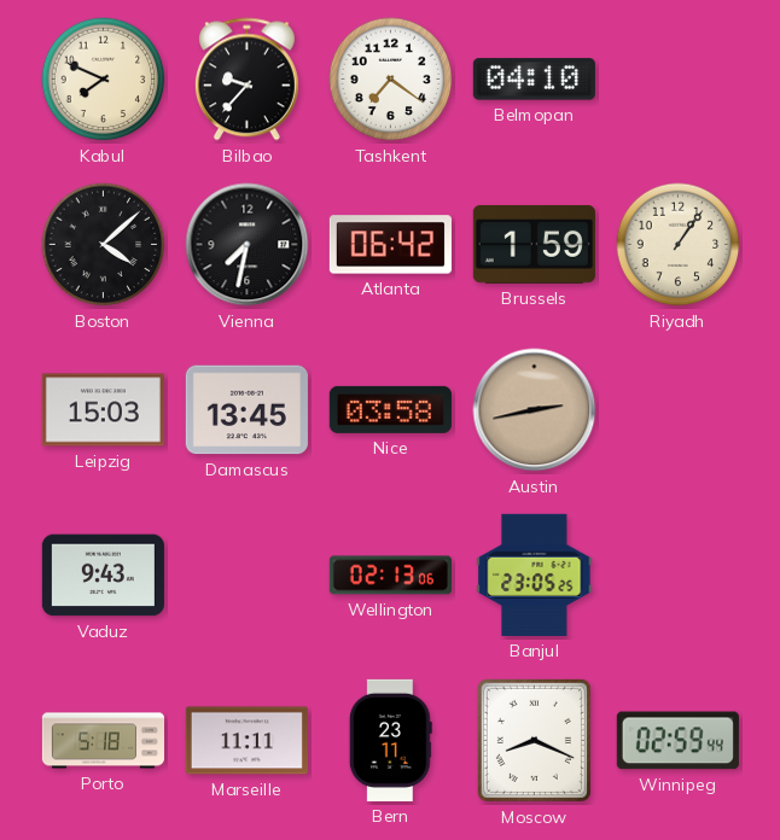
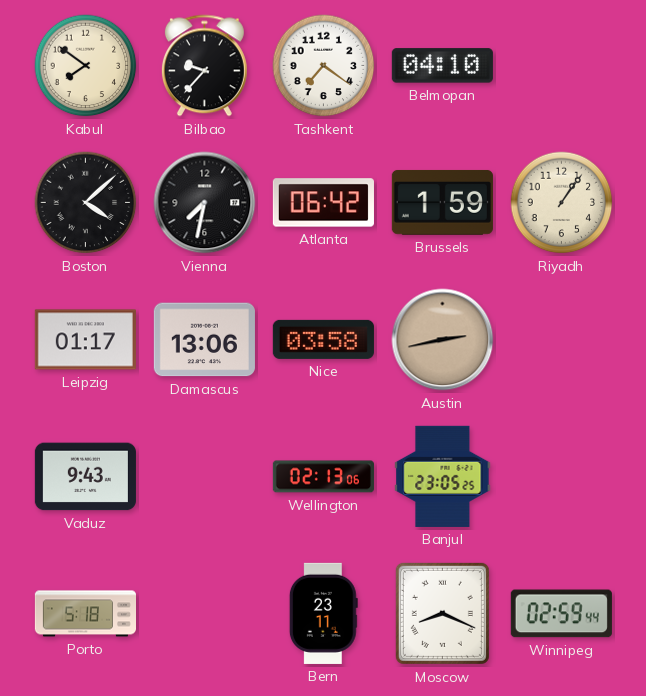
Kabul: 7:49 -> 7:51
Leipzig: 15:03 -> 01:17
Damascus: 13:45 -> 13:06
Marseille: 11:11 -> none
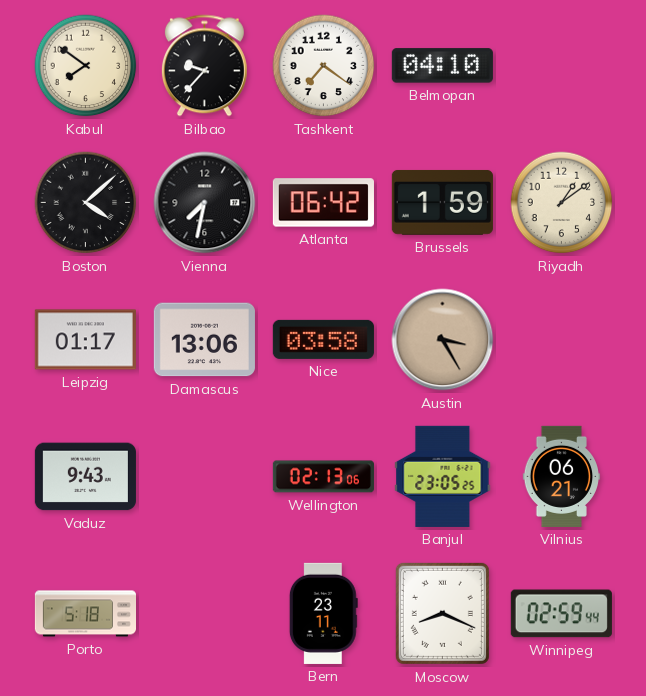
Riyadh: 1:06 -> 1:09
Austin: 2:43 -> 3:25
Vilnius: none -> 06:21
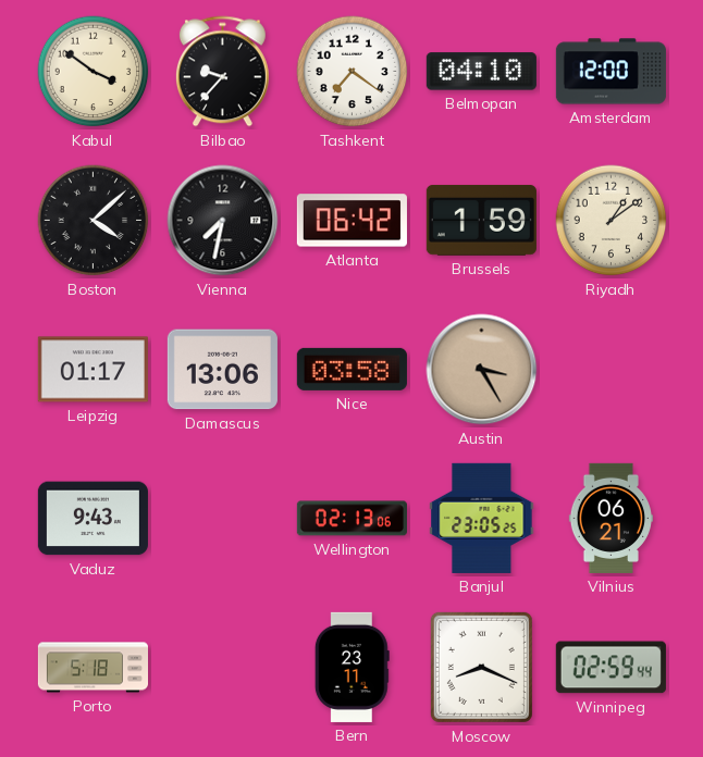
Kabul: 7:51 -> 3:51
Amsterdam: none -> 12:00
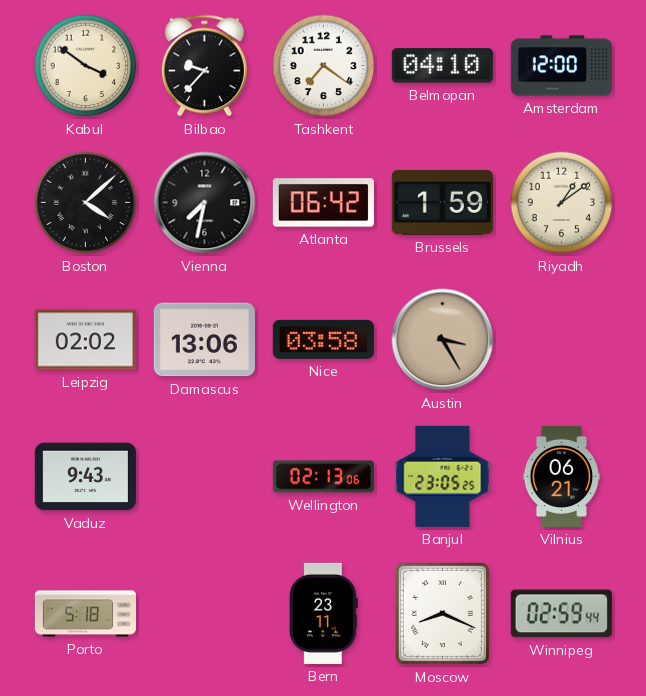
Leipzig: 01:17 -> 02:02
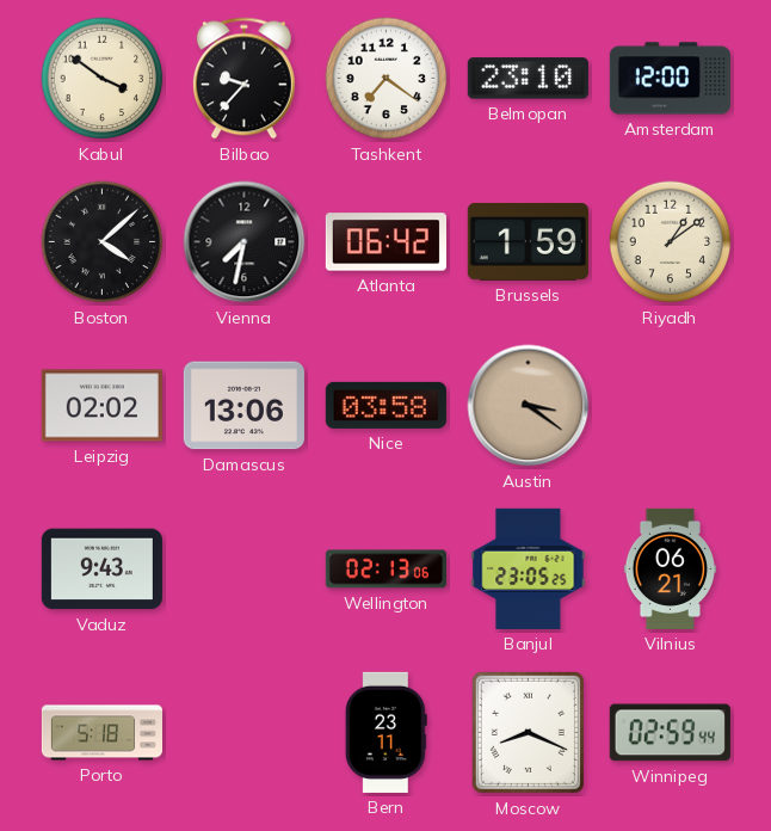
Belmopan: 04:10 -> 23:10
Austin: 3:25 -> 3:21
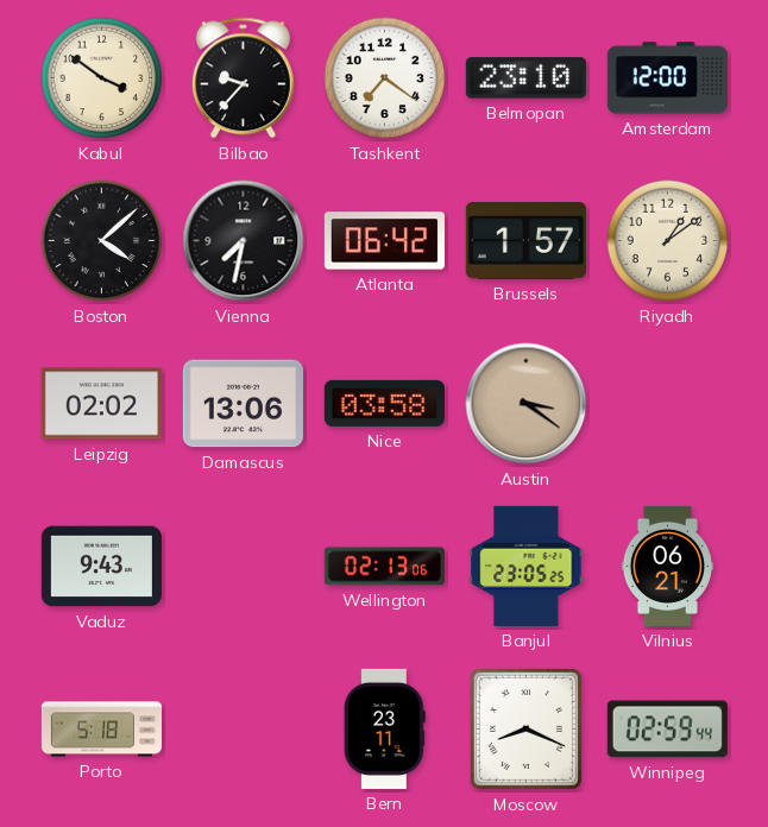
Brussels: 1:59 -> 1:57
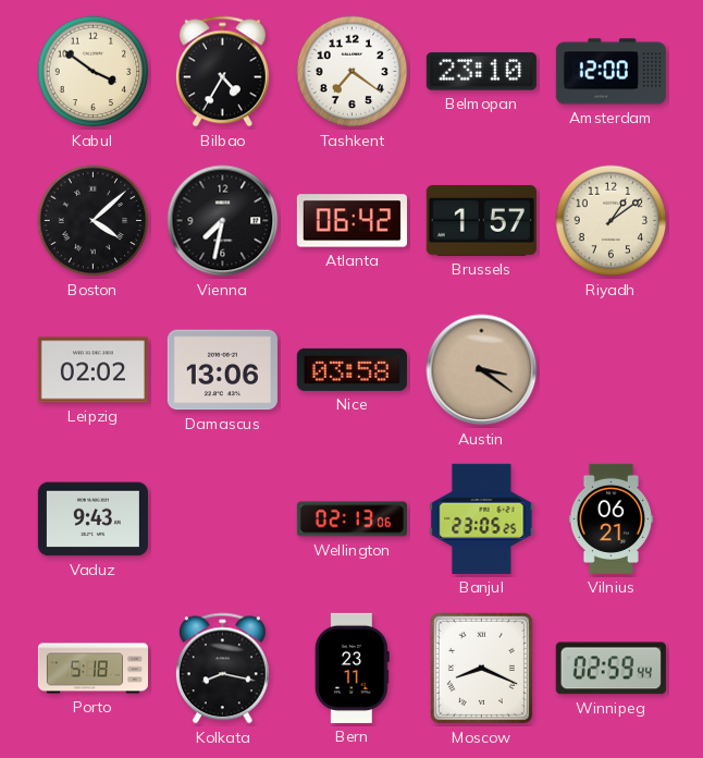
Bilbao: 9:37 -> 4:35
Kolkata: none -> 8:17
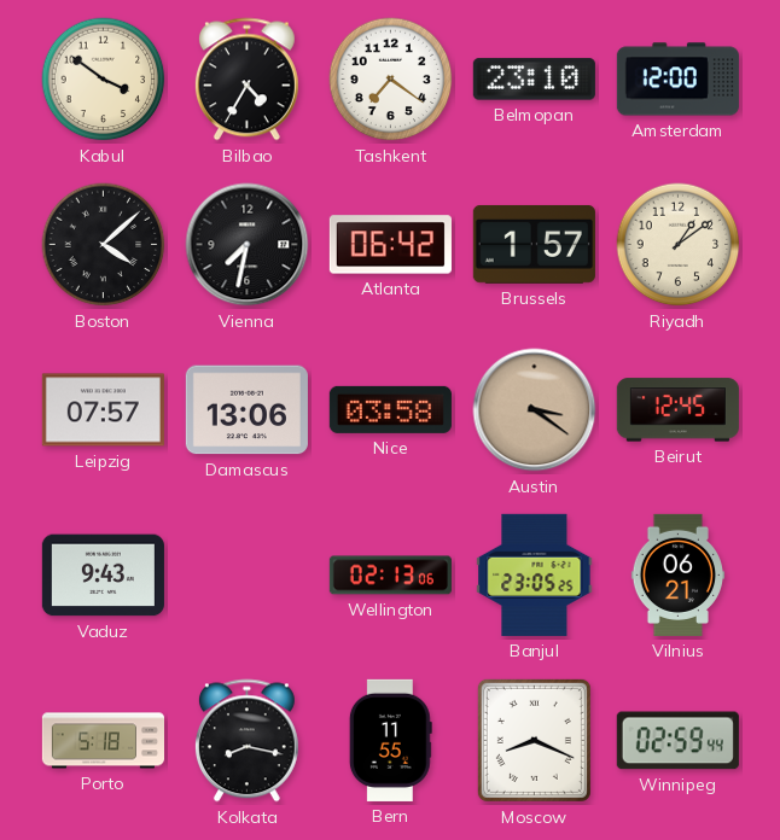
Leipzig: 02:02 -> 07:57
Beirut: none -> 12:45
Bern: 23:11 -> 11:55
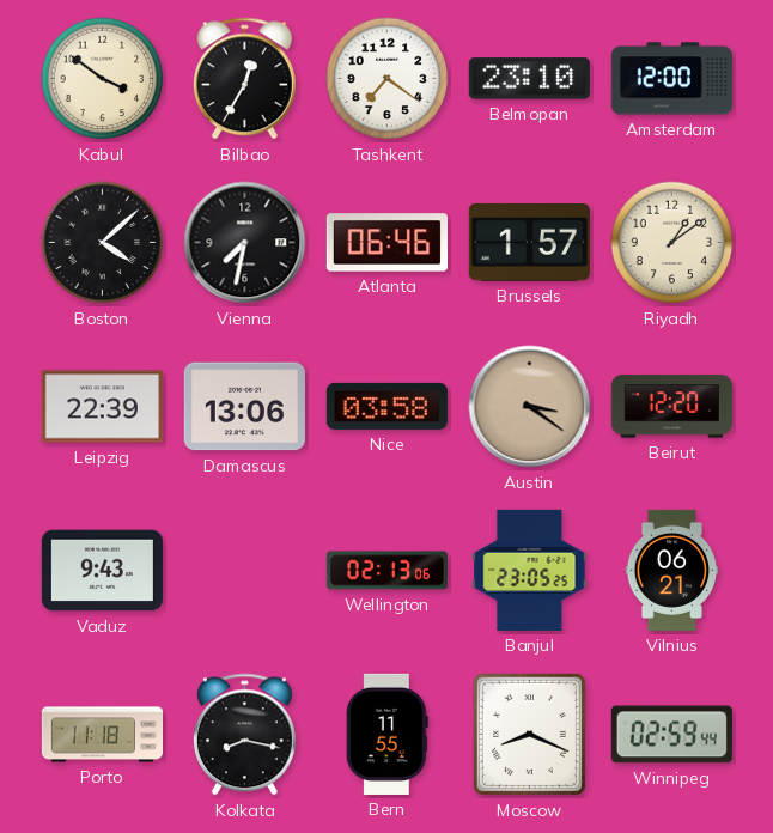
Bilbao: 4:35 -> 12:35
Atlanta: 06:42 -> 06:46
Leipzig: 07:57 -> 22:39
Beirut: 12:45 -> 12:20
Porto: 5:18 -> 11:18
